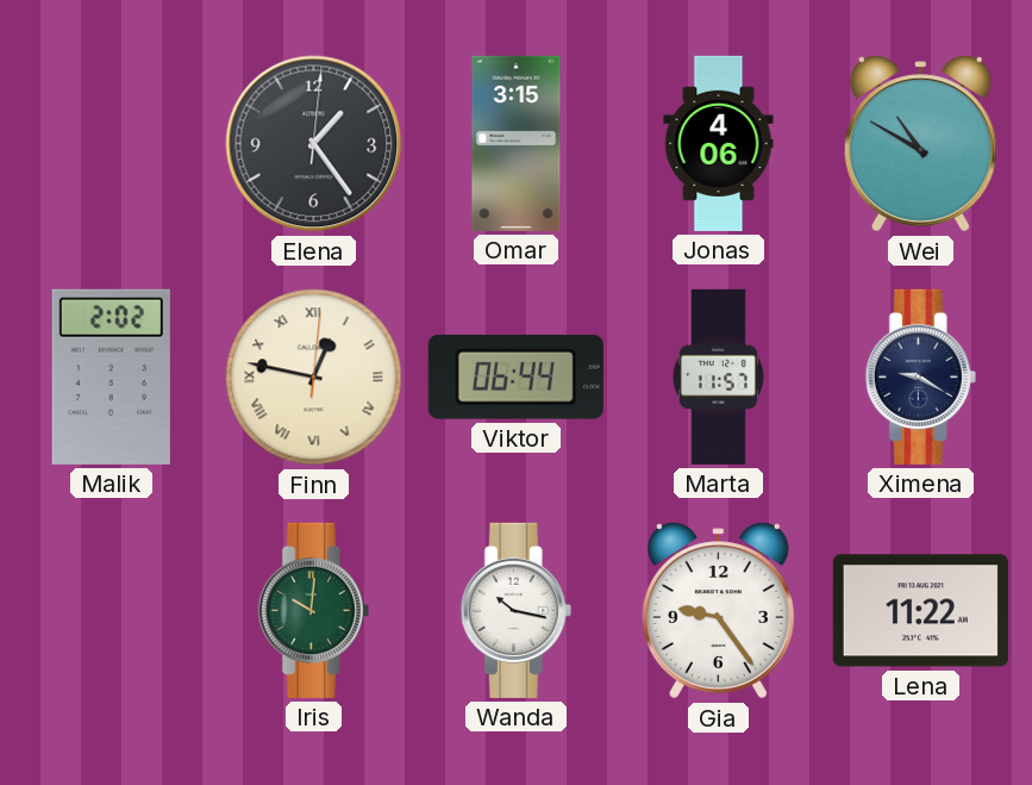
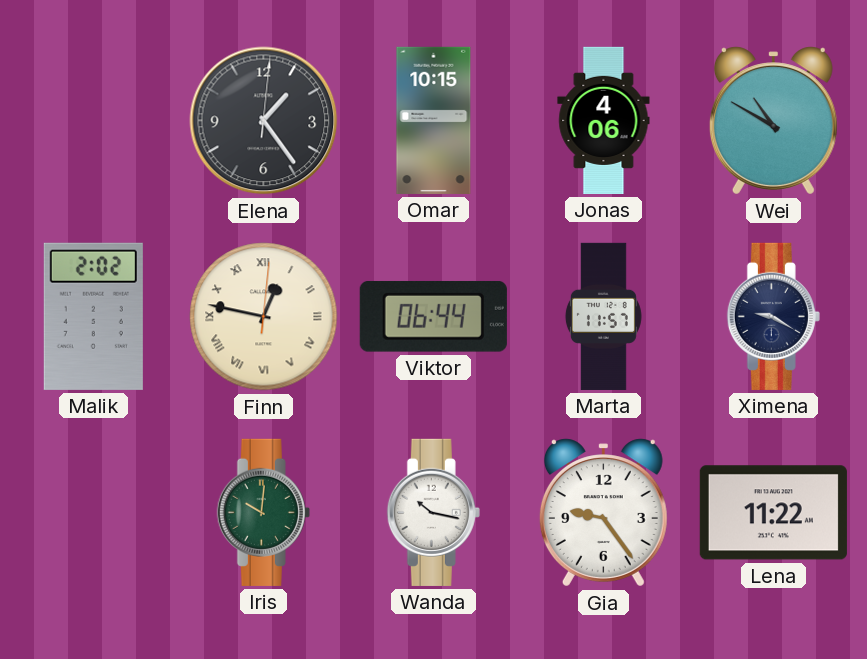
Omar: 3:15 -> 10:15
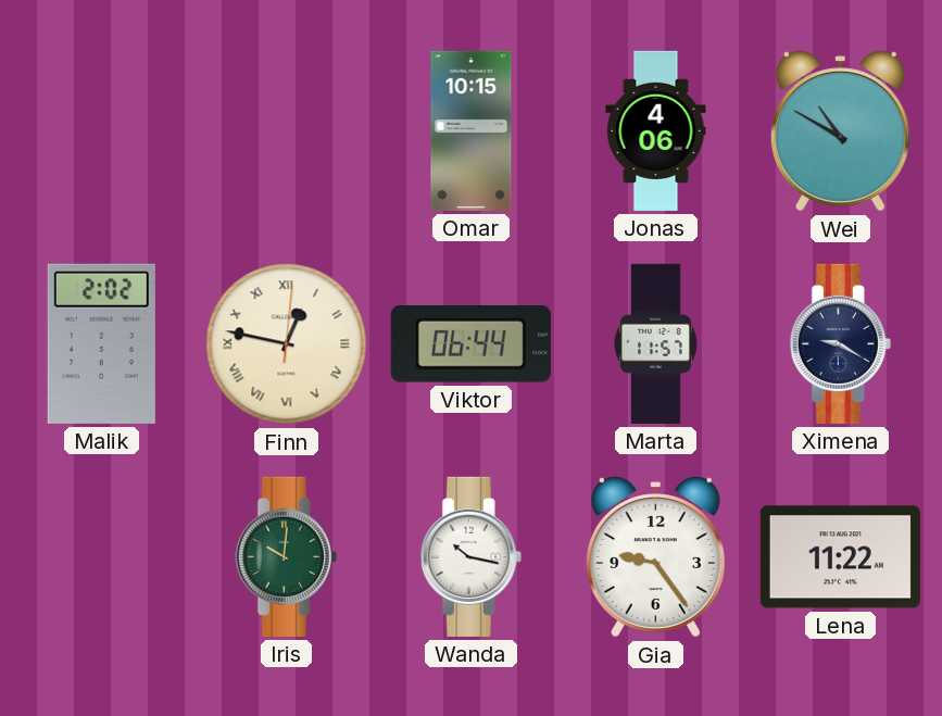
Elena: 1:24 -> none
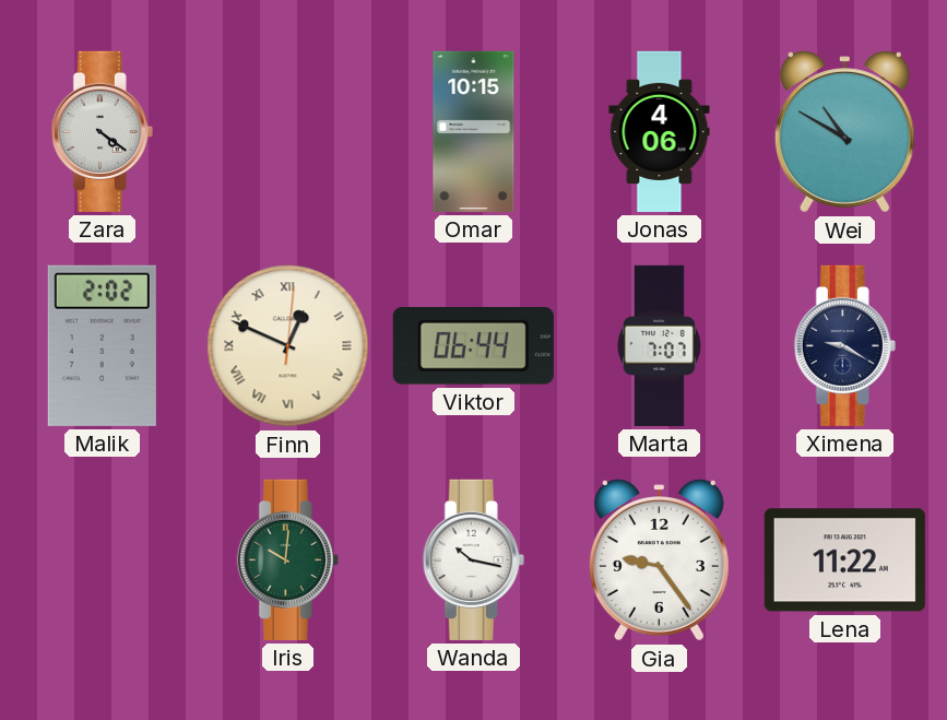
Zara: none -> 4:21
Finn: 12:47 -> 12:49
Marta: 11:57 -> 7:07
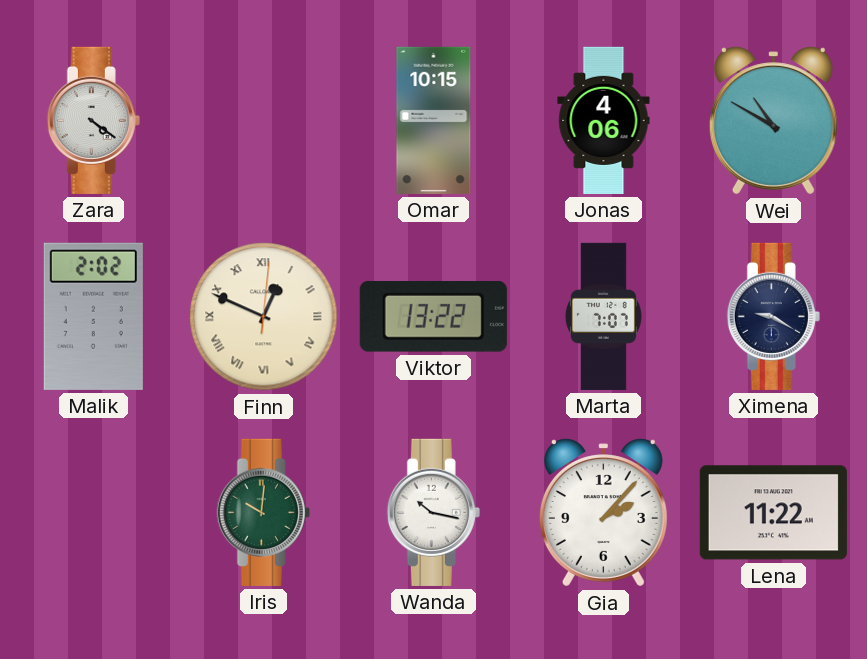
Viktor: 06:44 -> 13:22
Gia: 9:24 -> 2:07
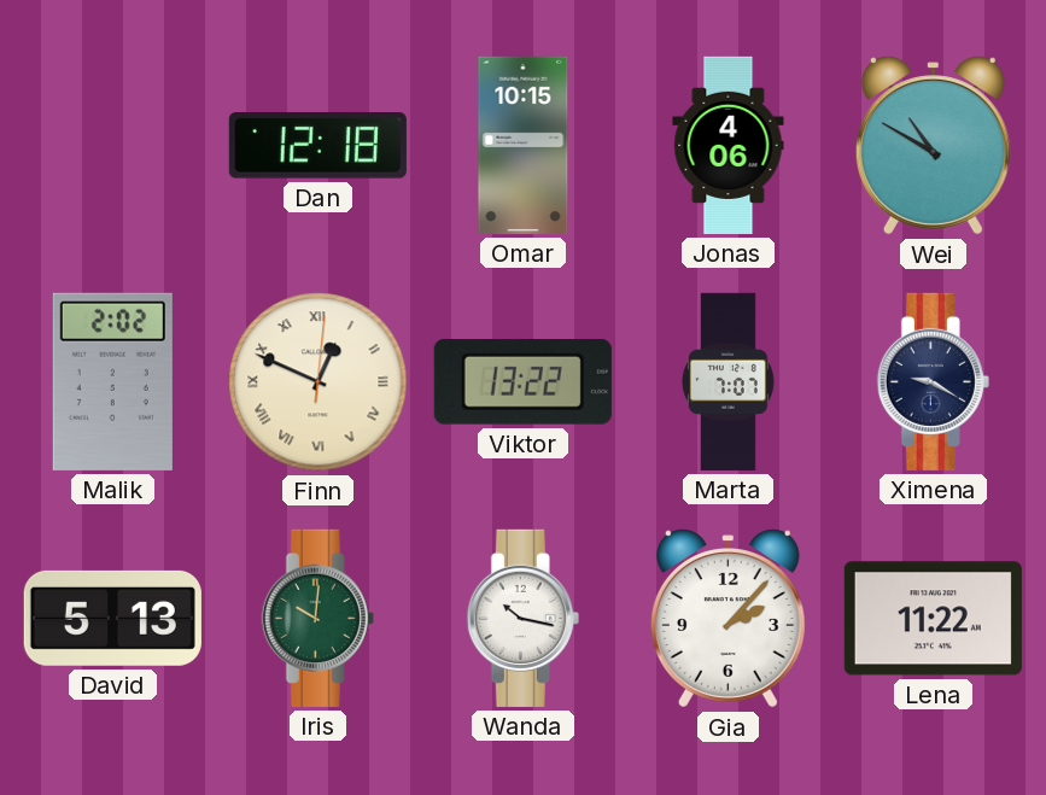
Zara: 4:21 -> none
Dan: none -> 12:18
David: none -> 5:13
